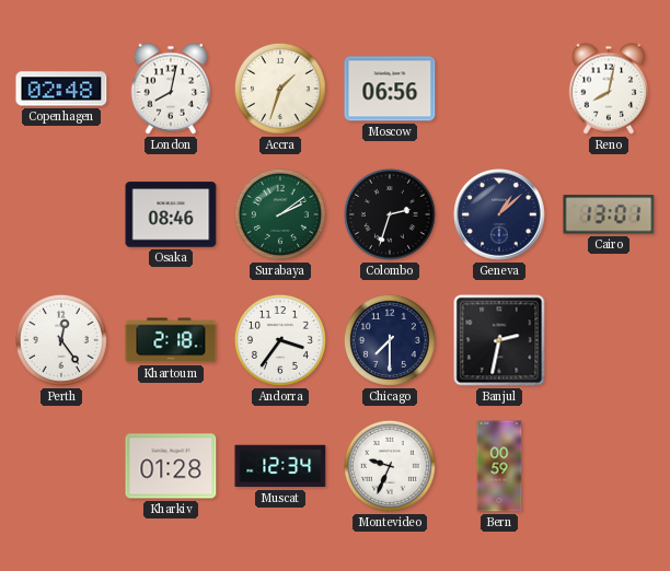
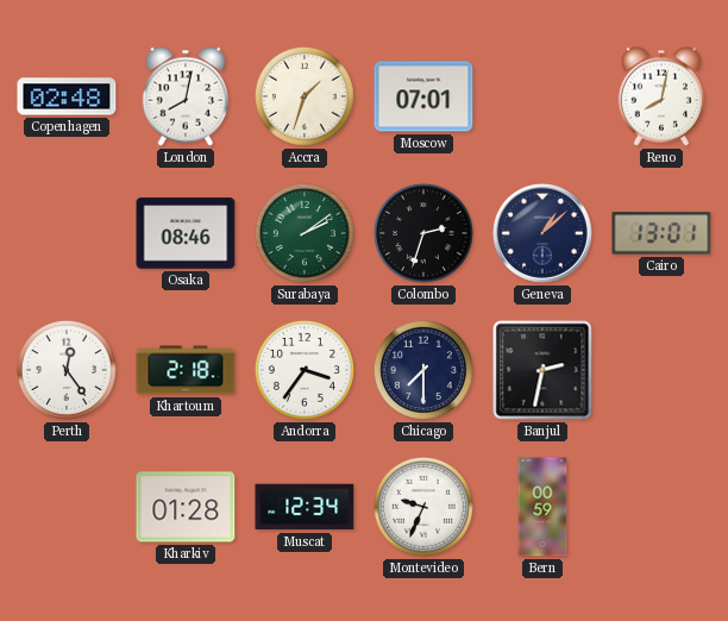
Moscow: 06:56 -> 07:01
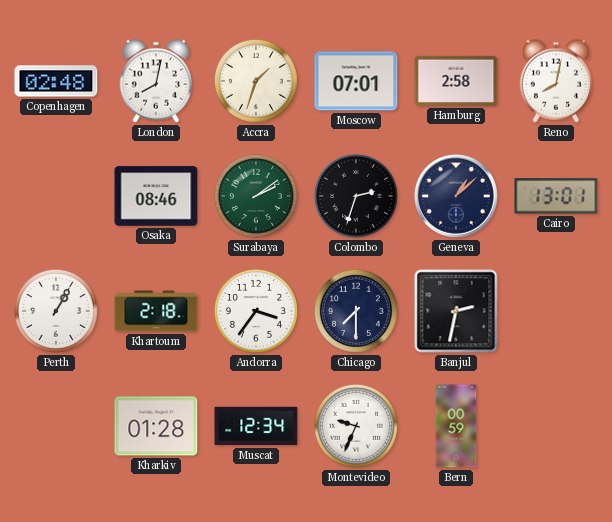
Hamburg: none -> 2:58
Perth: 12:24 -> 1:05
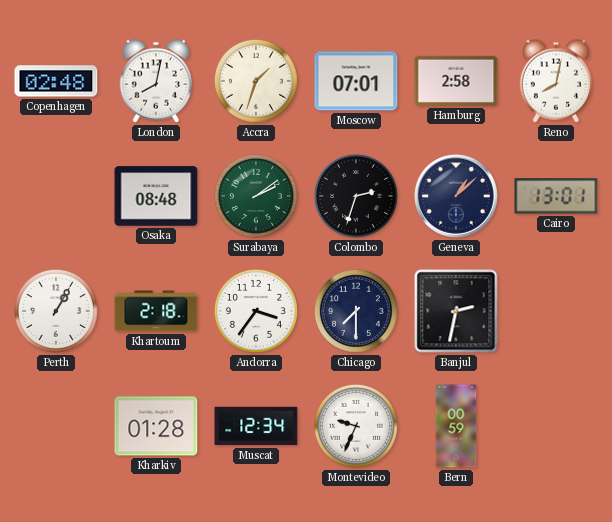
Osaka: 08:46 -> 08:48
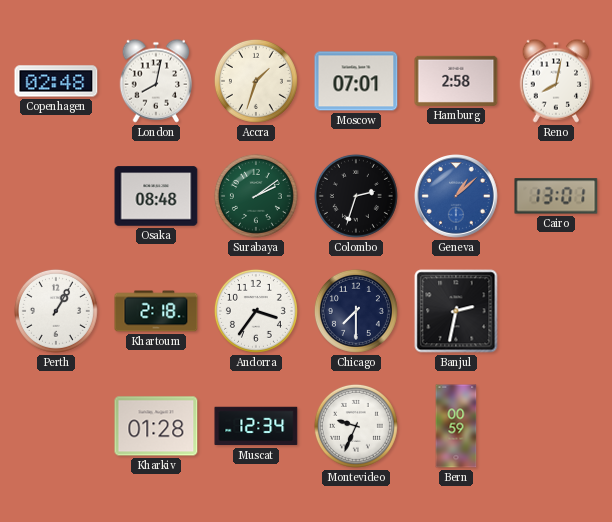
Geneva dial: navy -> blue
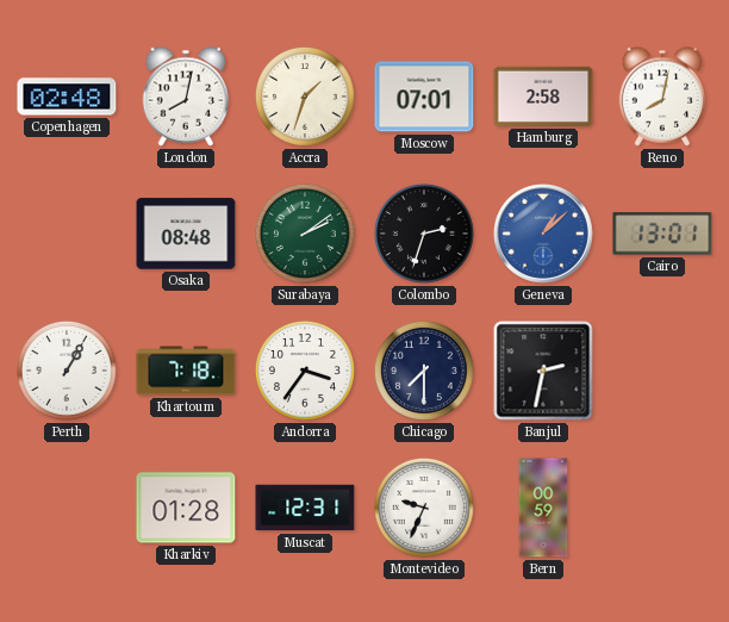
Khartoum: 2:18 -> 7:18
Muscat: 12:34 -> 12:31
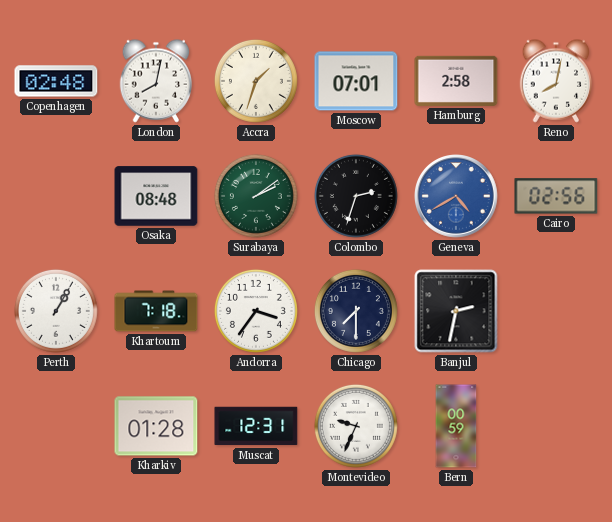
Geneva: 1:08 -> 4:40
Cairo: 13:01 -> 02:56
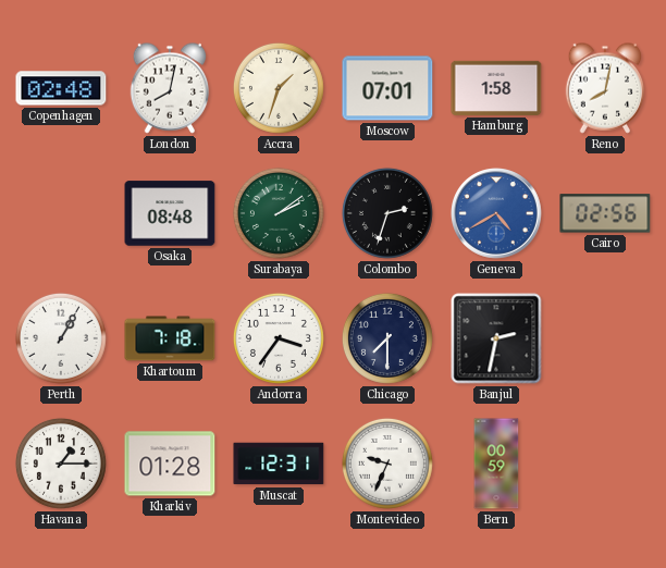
Hamburg: 2:58 -> 1:58
Havana: none -> 1:15
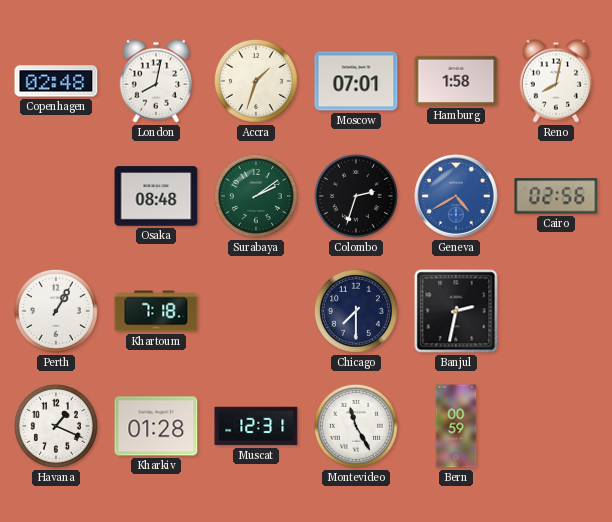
Andorra: 3:36 -> none
Havana: 1:15 -> 1:19
Montevideo: 9:34 -> 11:25
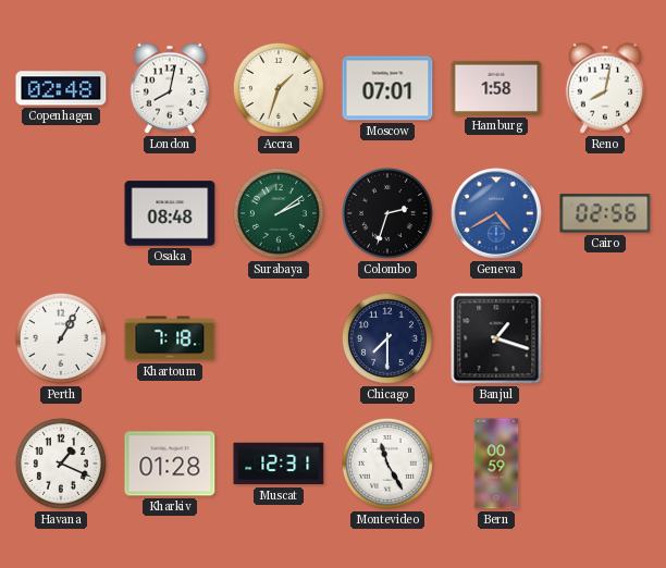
Banjul: 2:32 -> 1:18
